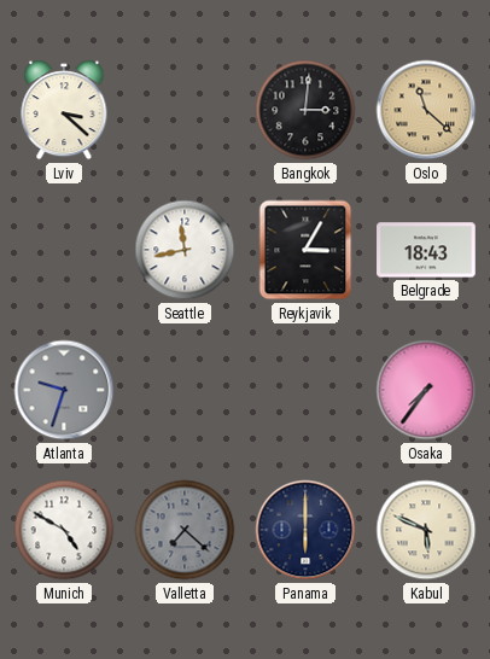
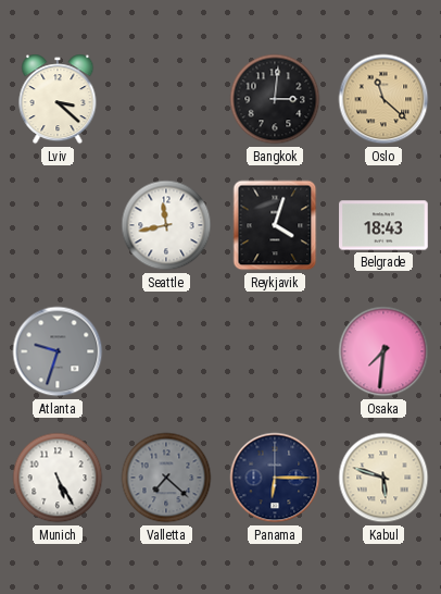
Reykjavik: 3:05 -> 4:03
Osaka: 7:36 -> 7:31
Munich: 4:50 -> 5:25
Panama: 6:00 -> 6:15
Kabul: 5:49 -> 5:48
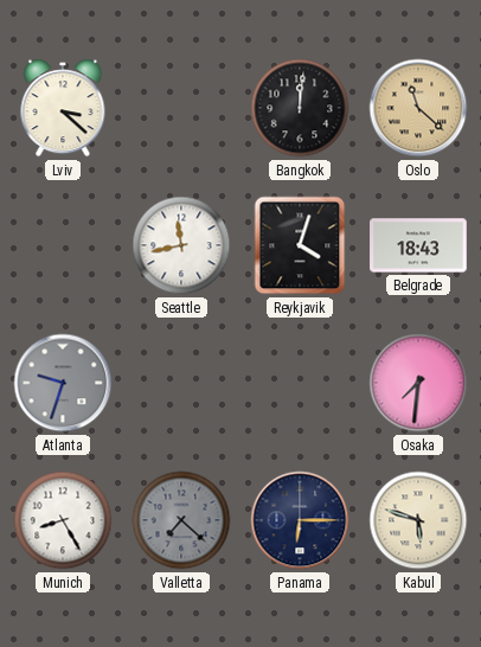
Bangkok: 3:01 -> 12:01
Munich: 5:25 -> 8:25
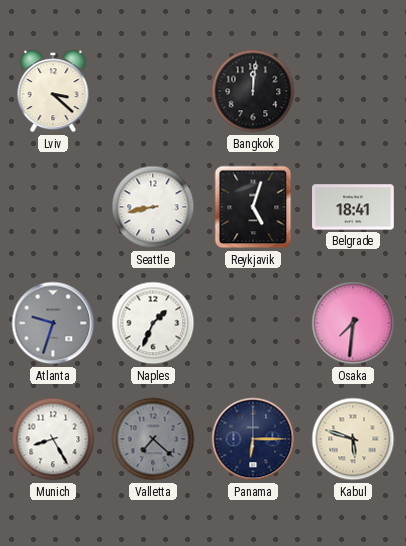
Oslo: 11:22 -> none
Seattle: 11:43 -> 8:43
Reykjavik: 4:03 -> 5:03
Belgrade: 18:43 -> 18:41
Naples: none -> 1:34
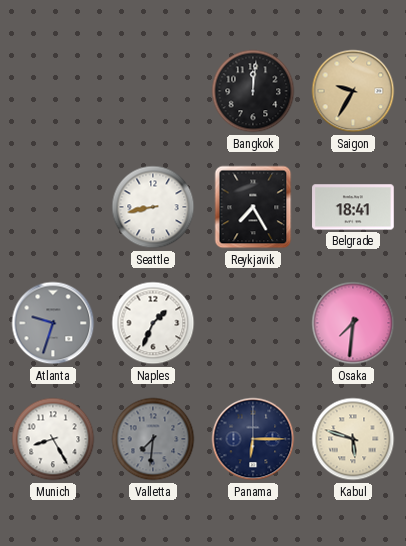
Lviv: 3:22 -> none
Saigon: none -> 9:35
Reykjavik: 5:03 -> 7:25
Valletta: 7:22 -> 7:31
